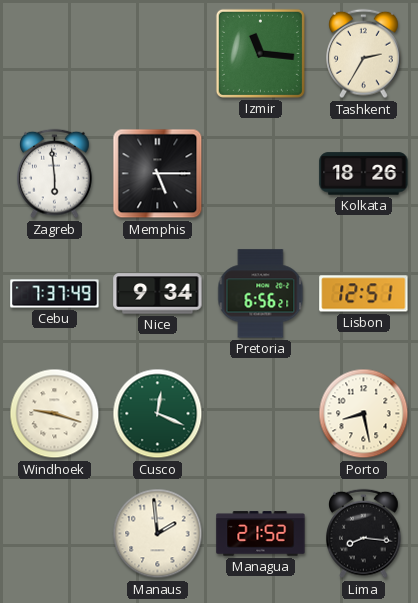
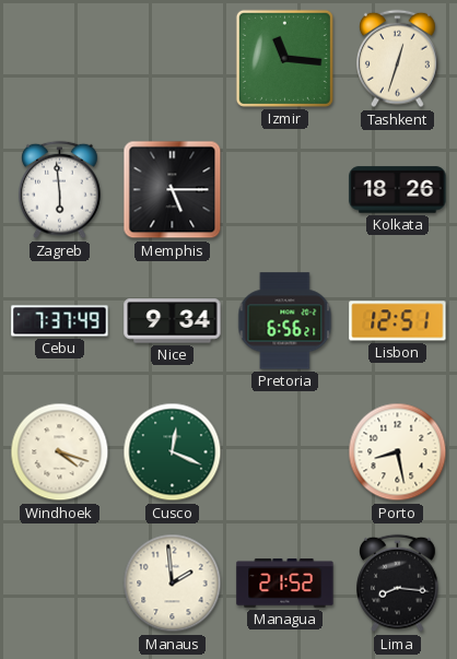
Tashkent: 2:35 -> 12:33
Windhoek: 9:18 -> 4:18
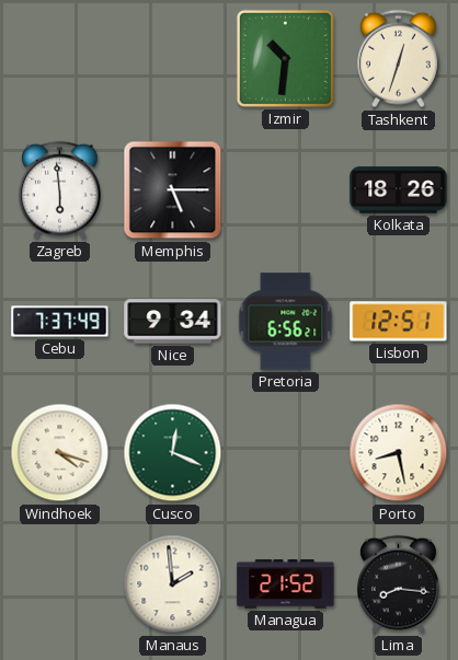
Izmir: 11:16 -> 10:31
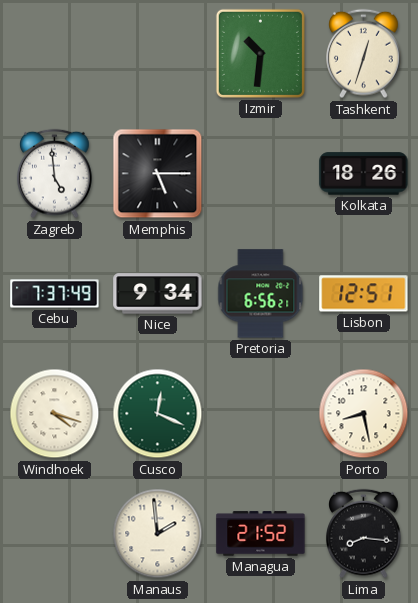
Zagreb: 5:59 -> 4:59
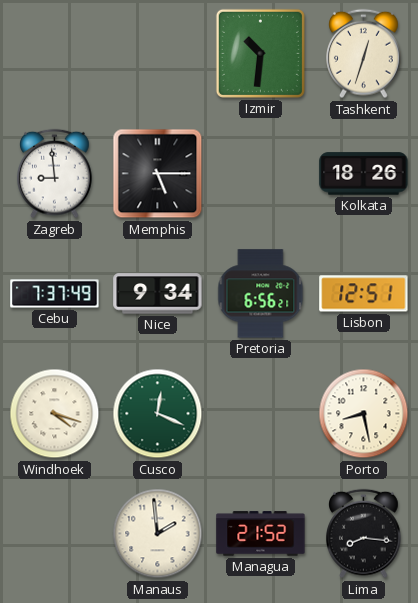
Zagreb: 4:59 -> 8:59
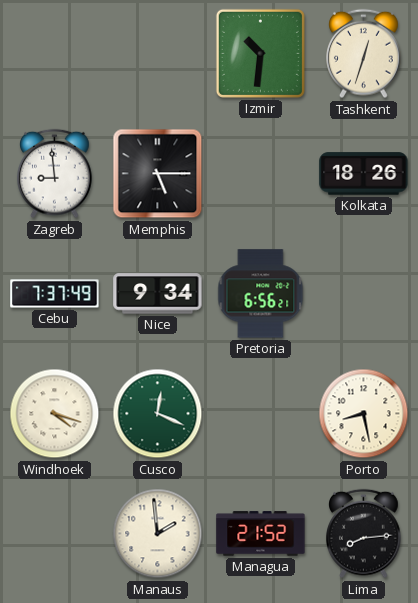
Lisbon: 12:51 -> none
Lima: 8:16 -> 8:14
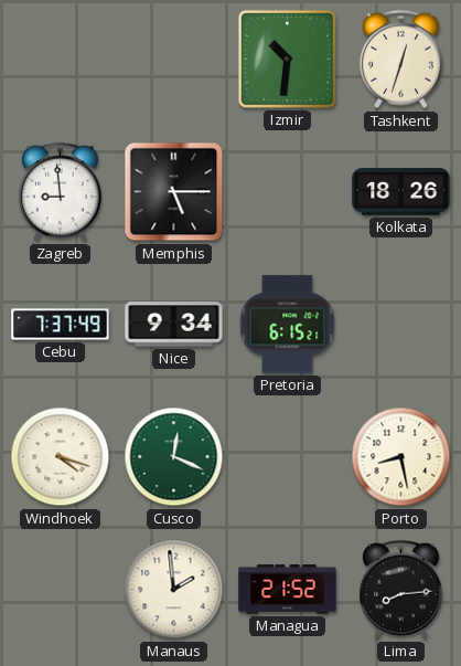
Pretoria: 6:56 -> 6:15
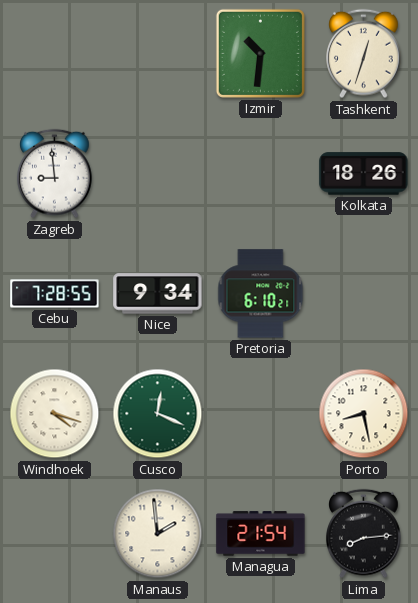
Memphis: 5:15 -> none
Cebu: 7:37 -> 7:28
Pretoria: 6:15 -> 6:10
Managua: 21:52 -> 21:54
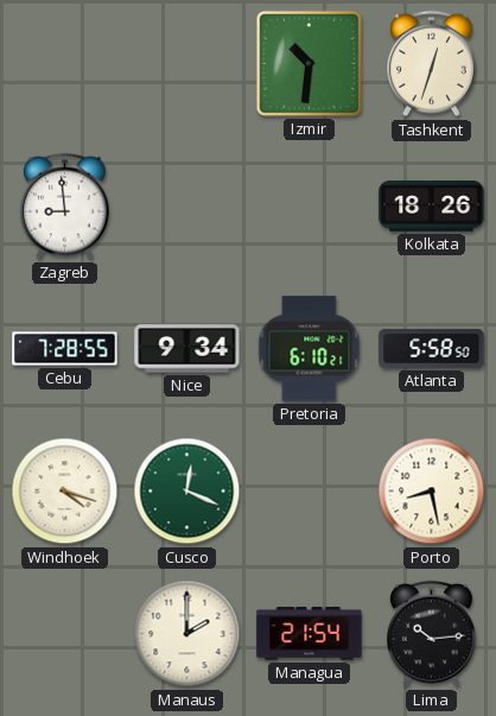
Atlanta: none -> 5:58
Manaus: 1:59 -> 2:00
Lima: 8:14 -> 10:14
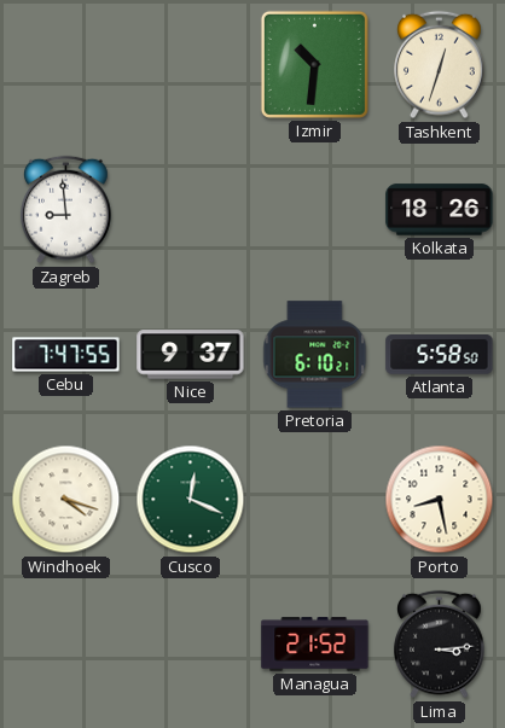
Cebu: 7:28 -> 7:47
Nice: 9:34 -> 9:37
Manaus: 2:00 -> none
Managua: 21:54 -> 21:52
Lima: 10:14 -> 3:14
